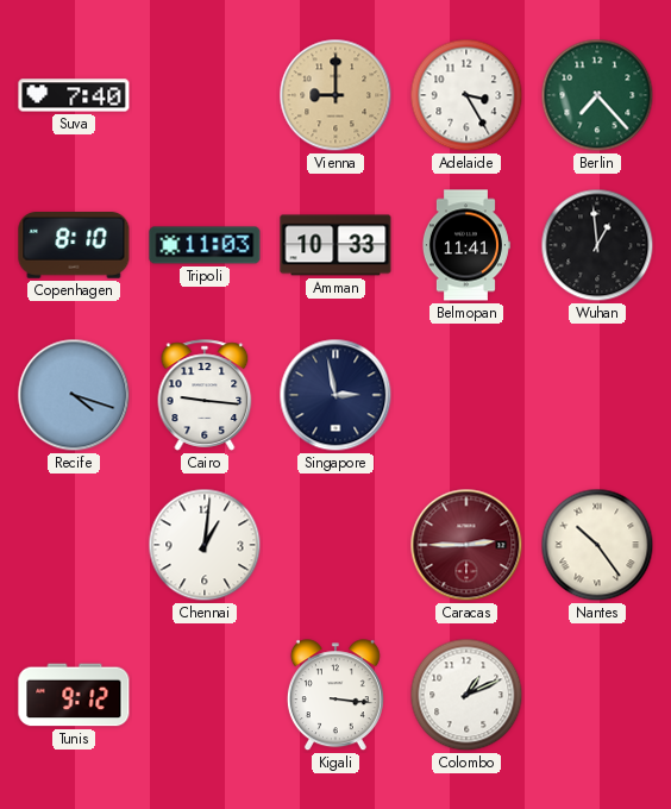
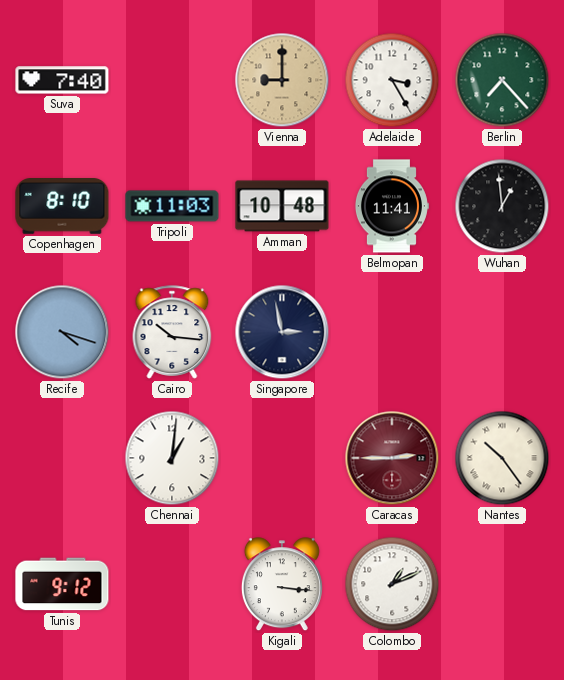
Amman: 10:33 -> 10:48
Cairo: 9:16 -> 10:16
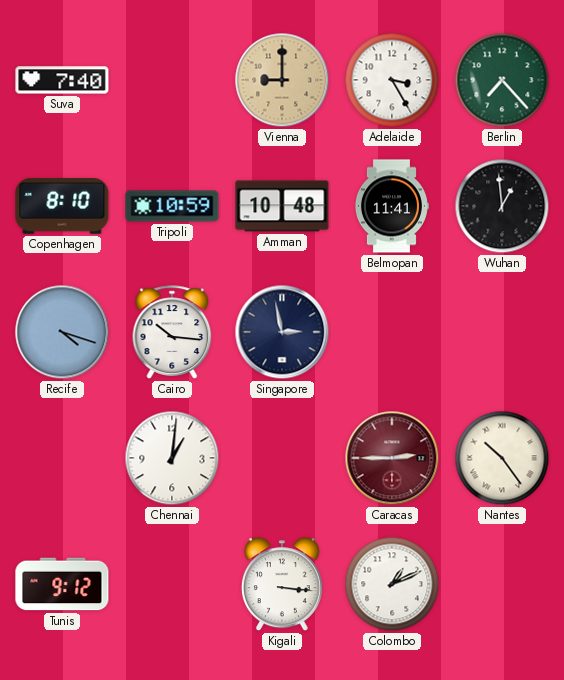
Tripoli: 11:03 -> 10:59
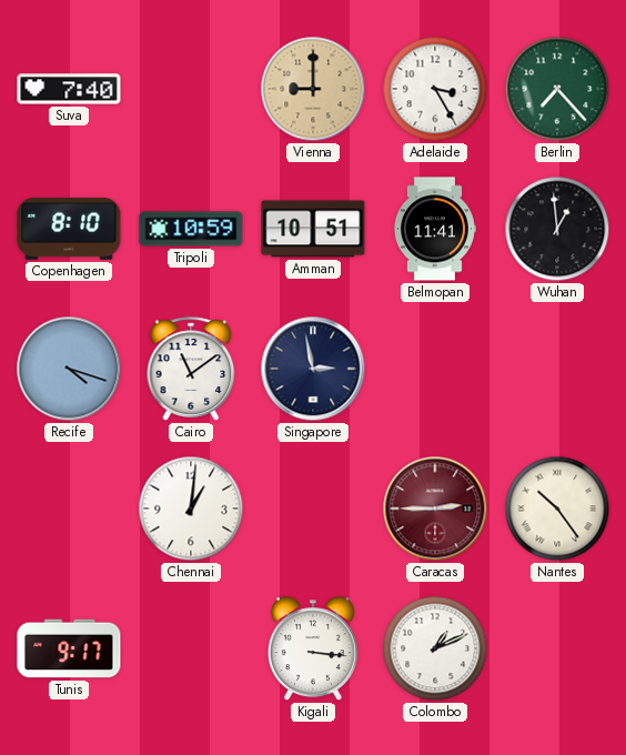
Amman: 10:48 -> 10:51
Cairo: 10:16 -> 11:09
Tunis: 9:12 -> 9:17
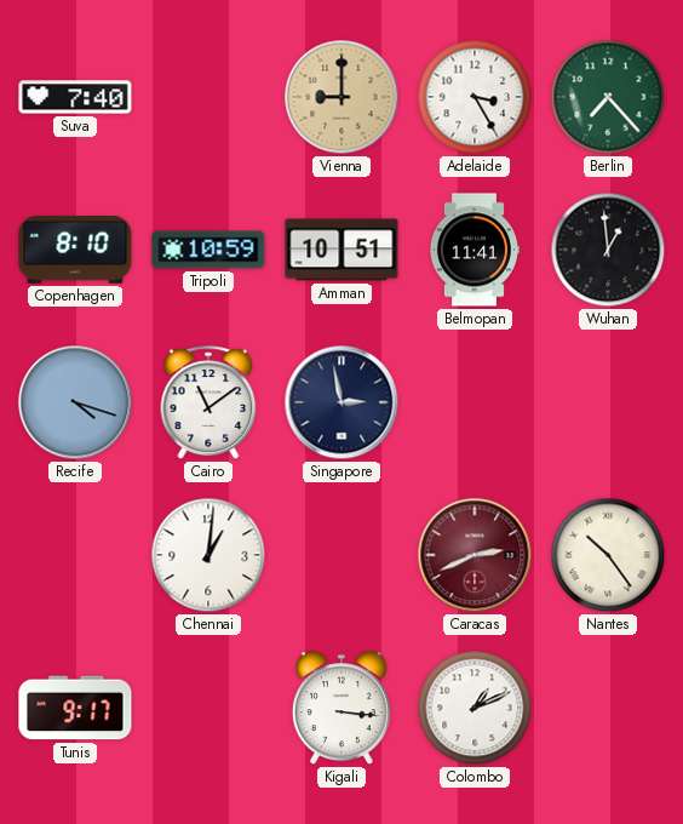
Caracas: 2:45 -> 2:41
